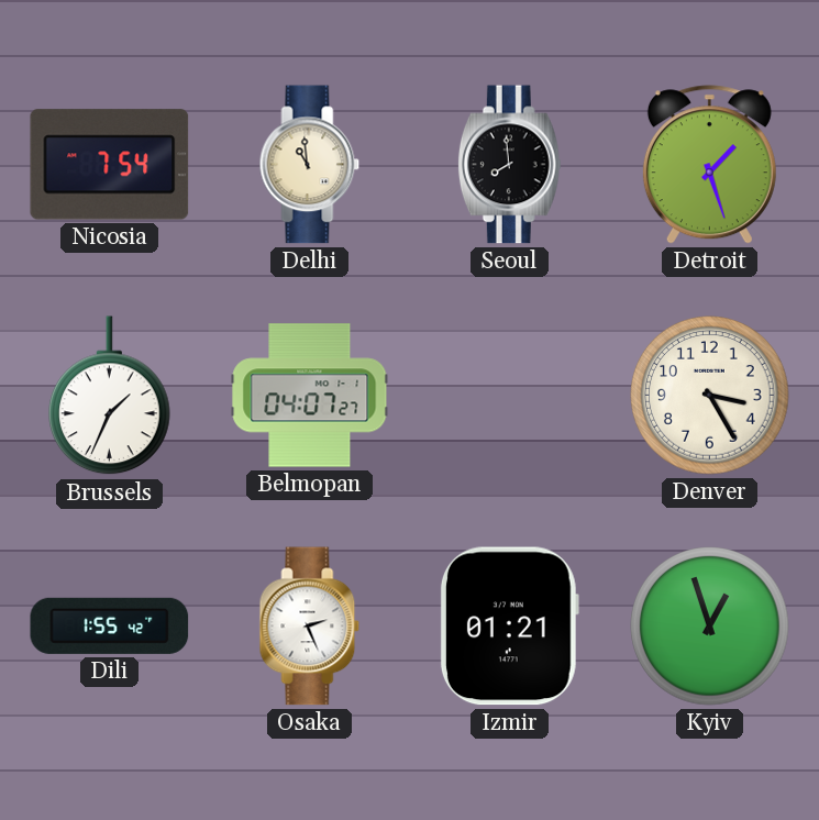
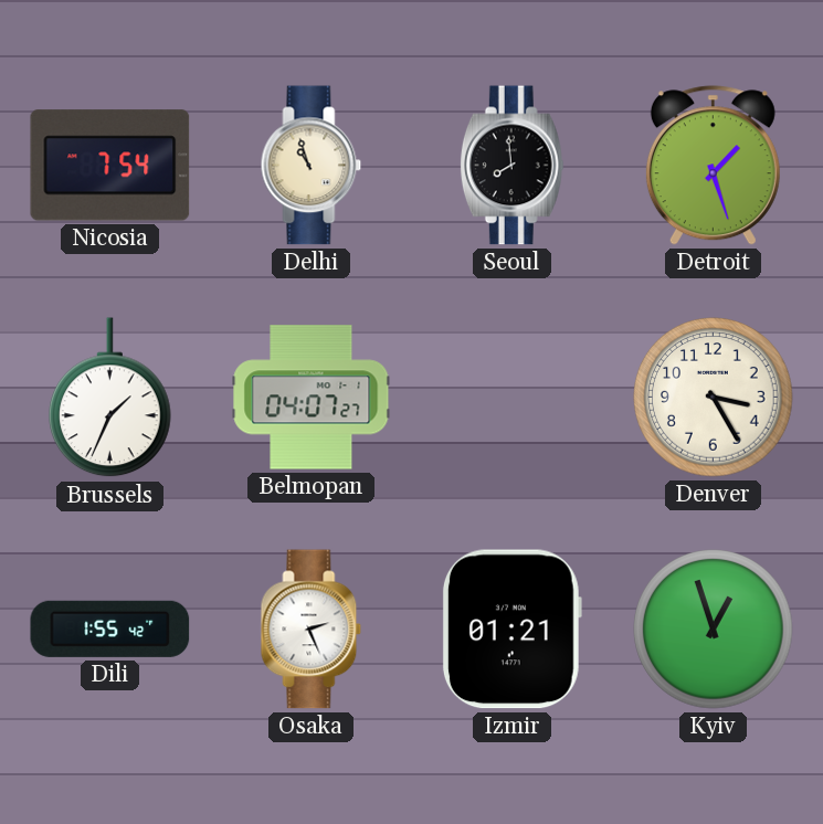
Delhi: 10:59 -> 10:57
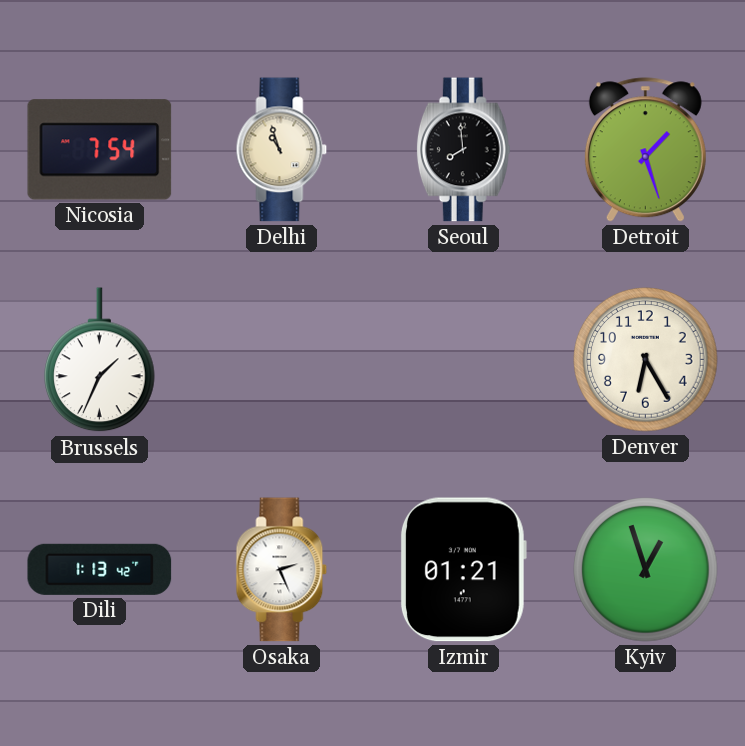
Belmopan: 04:07 -> none
Denver: 3:25 -> 6:25
Dili: 1:55 -> 1:13
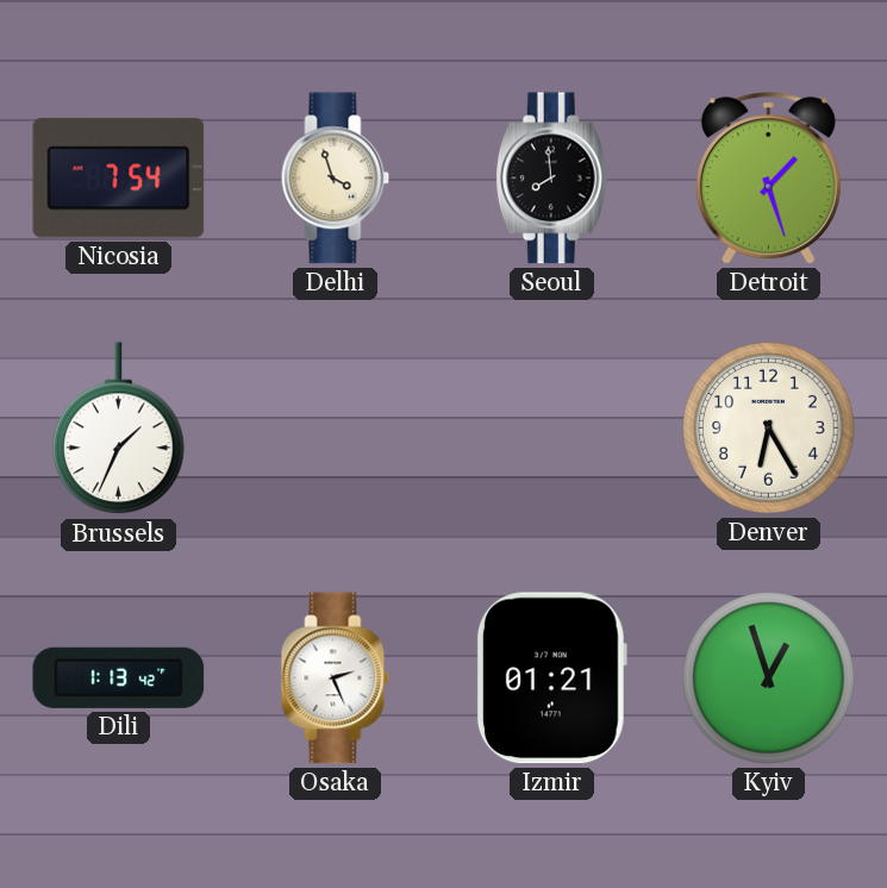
Delhi: 10:57 -> 3:57
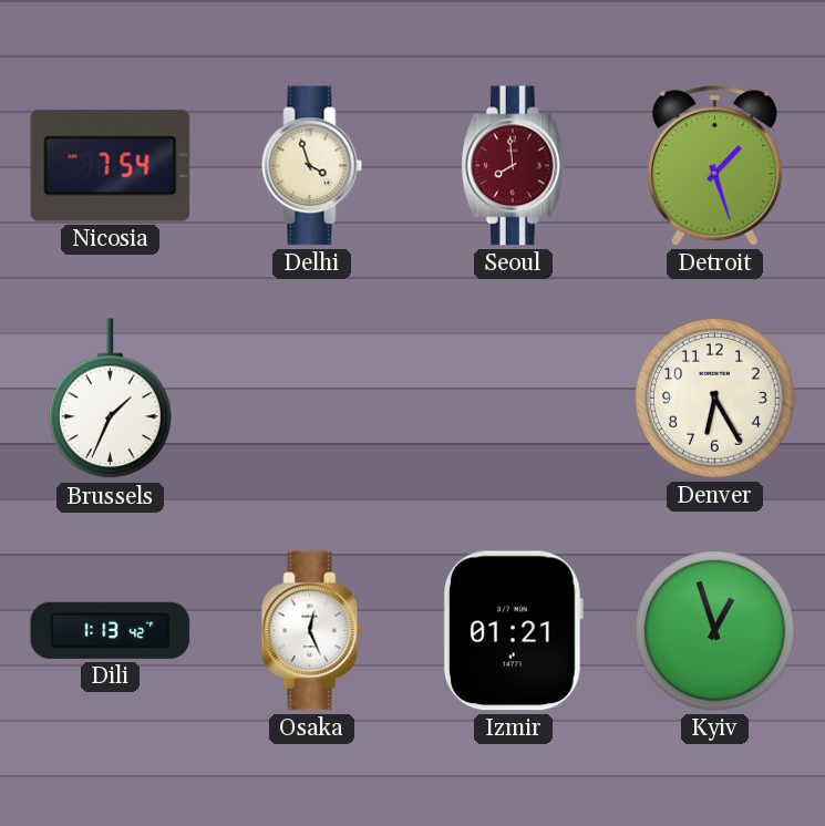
Seoul dial: black -> burgundy
Osaka: 2:26 -> 12:26
